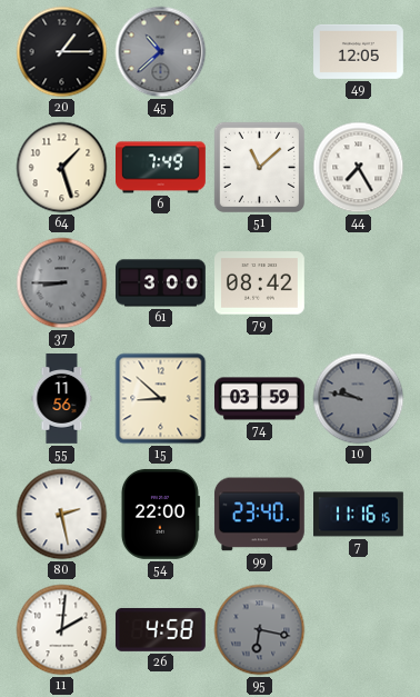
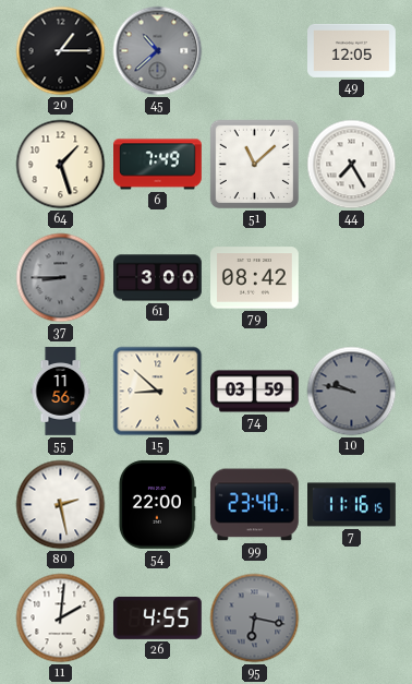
26: 4:58 -> 4:55
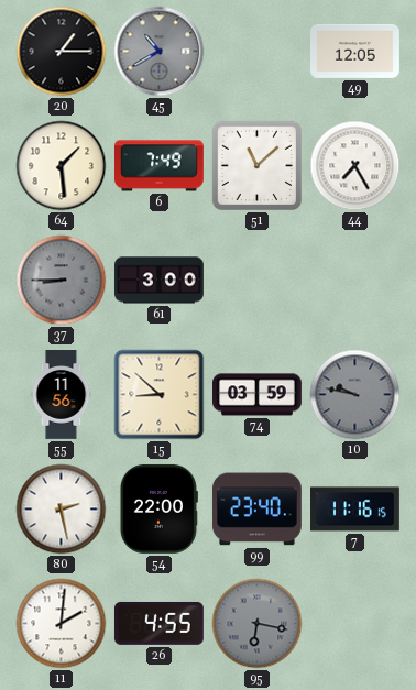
45: 10:38 -> 10:40
64: 1:27 -> 1:29
79: 08:42 -> none
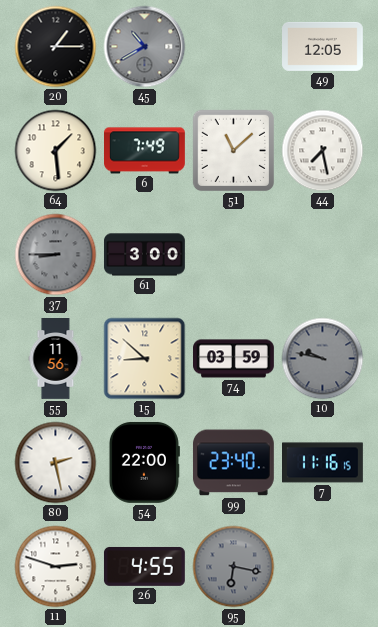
44: 7:25 -> 7:28
11: 2:01 -> 2:48
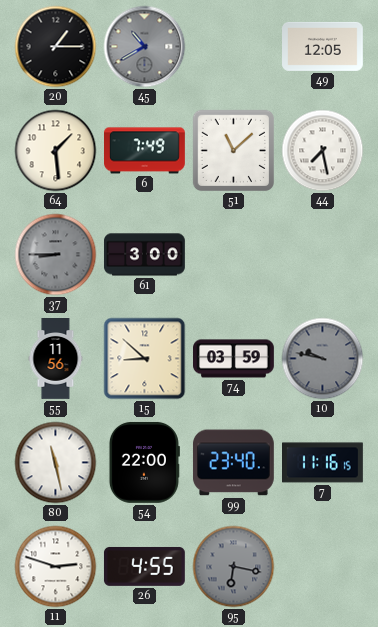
80: 2:28 -> 11:28
